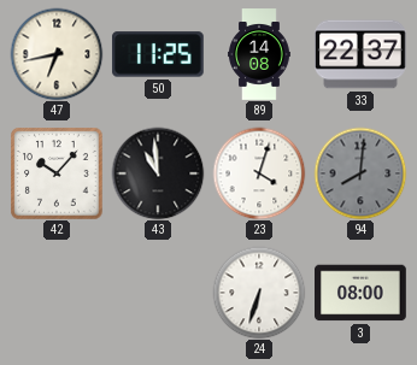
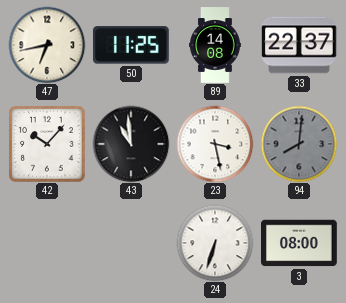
23: 4:03 -> 3:28
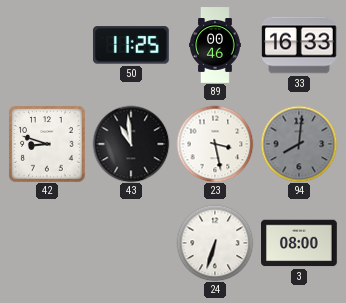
47: 6:43 -> none
89: 14:08 -> 00:46
33: 22:37 -> 16:33
42: 10:07 -> 8:48
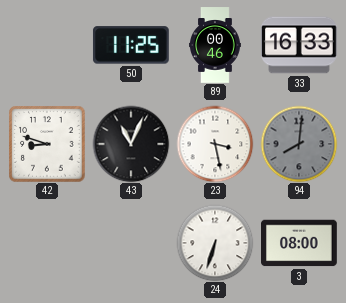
43: 10:59 -> 11:04
